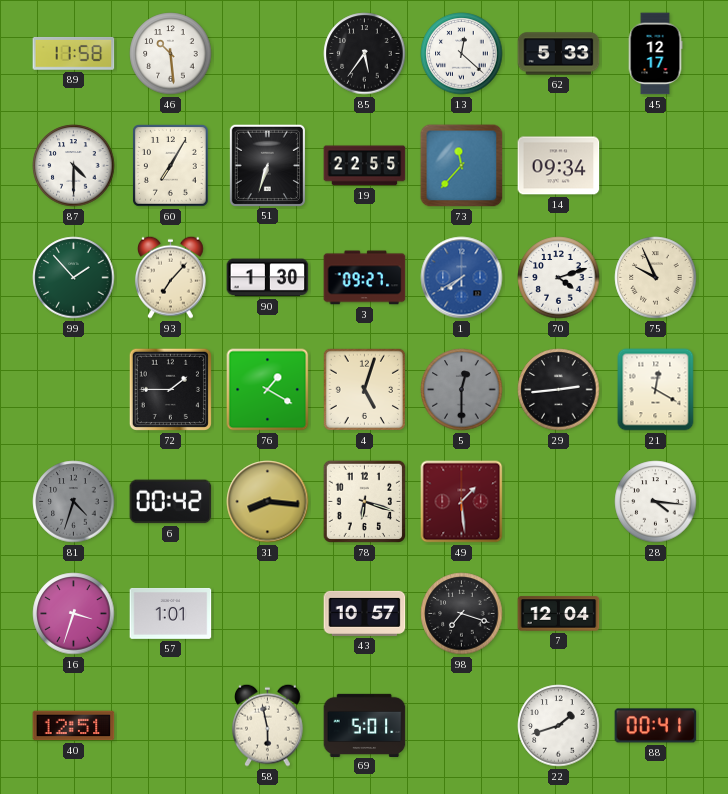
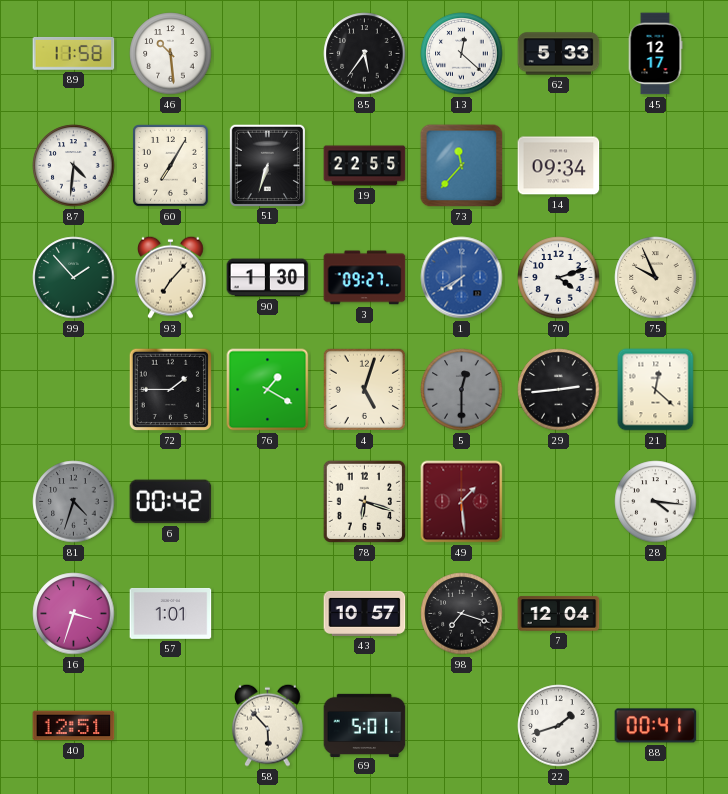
87: 4:30 -> 4:31
21: 12:20 -> 12:22
31: 8:16 -> none
58: 5:58 -> 5:53
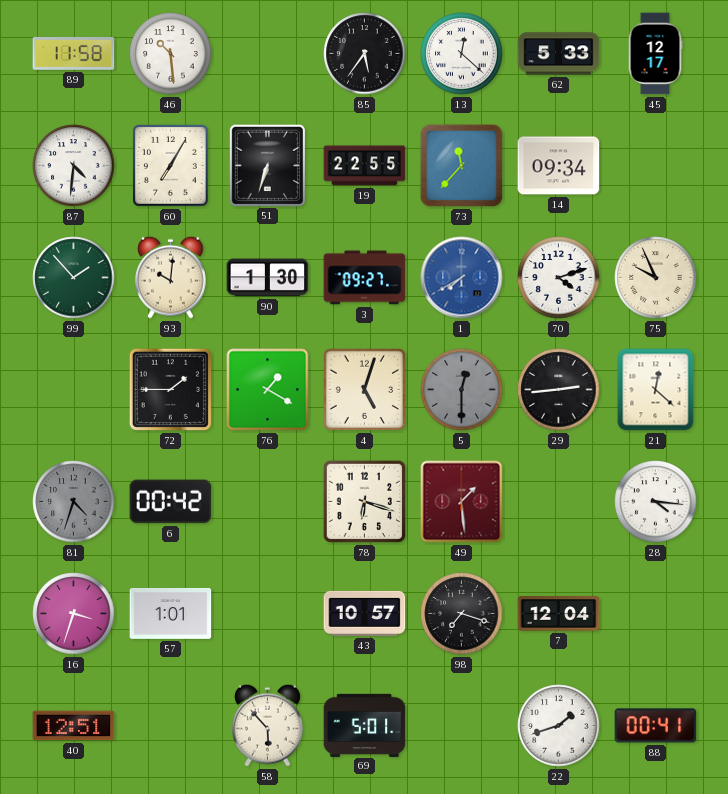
93: 7:07 -> 10:01
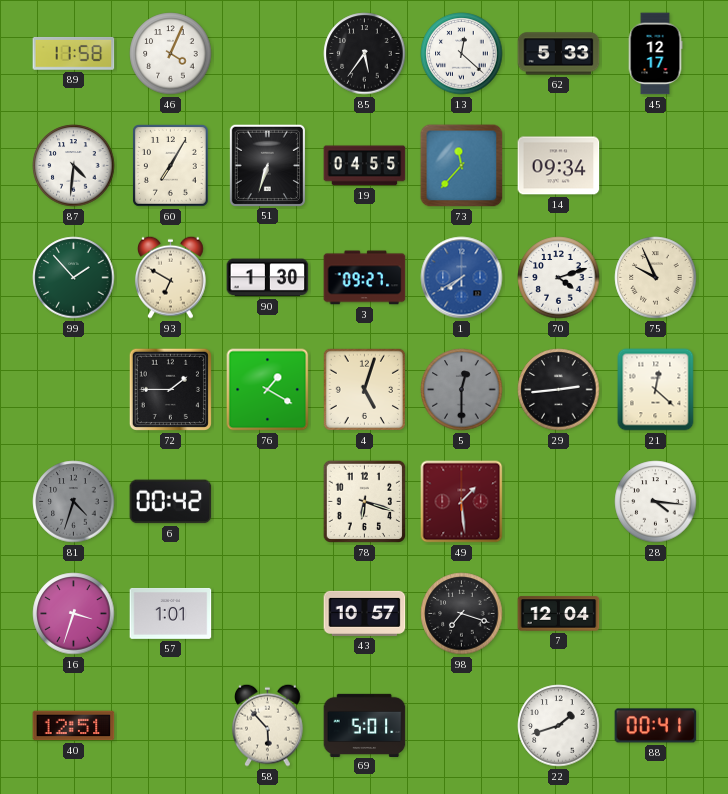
46: 10:29 -> 4:04
19: 22:55 -> 04:55
93: 10:01 -> 6:50
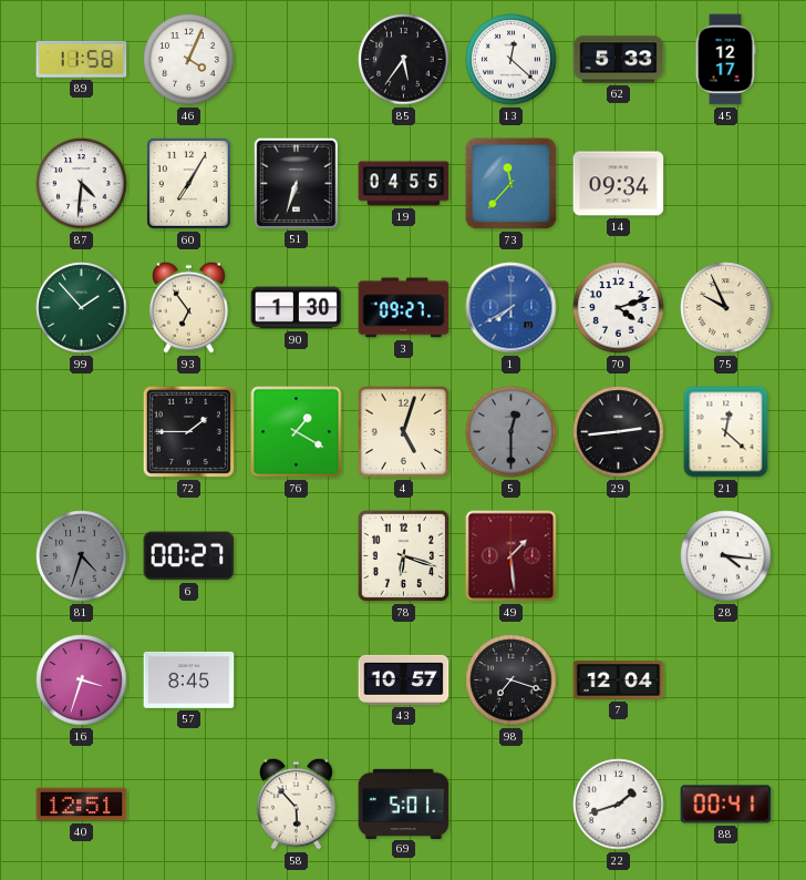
93: 6:50 -> 6:54
6: 00:42 -> 00:27
57: 1:01 -> 8:45
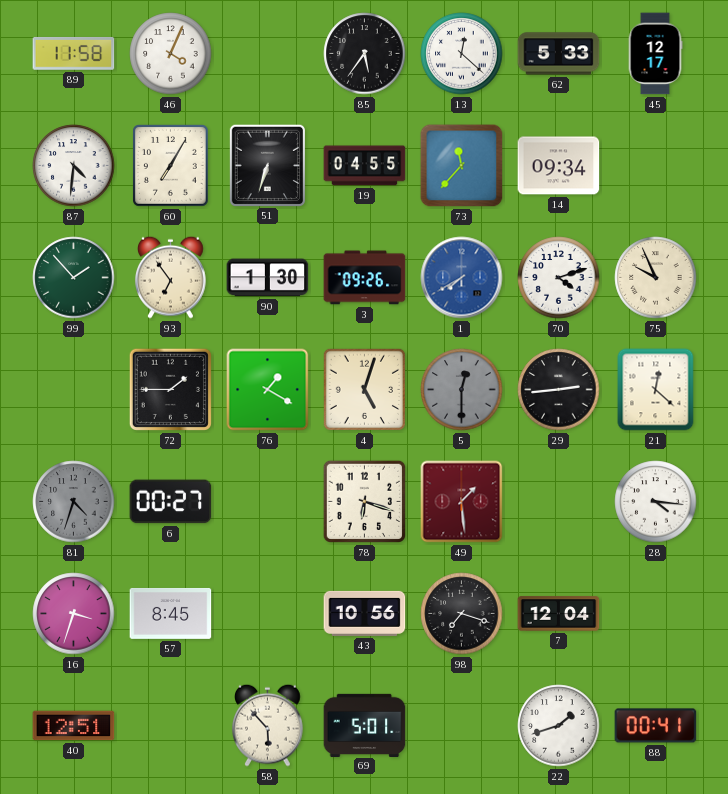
3: 09:27 -> 09:26
43: 10:57 -> 10:56
